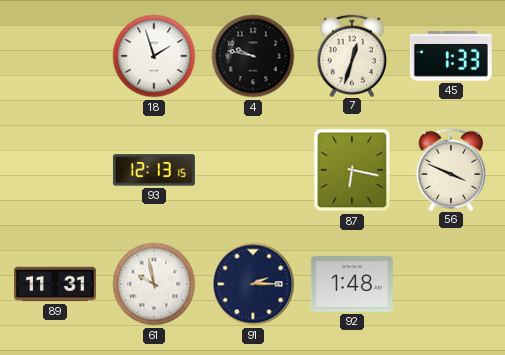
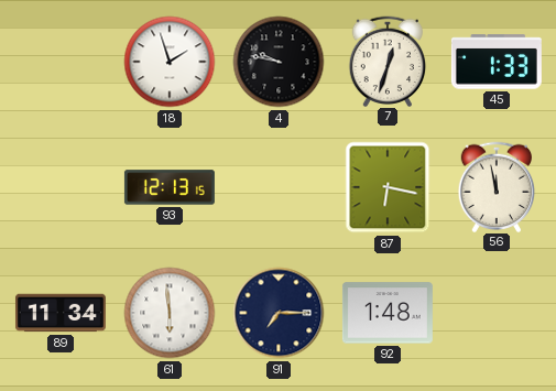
56: 3:49 -> 11:58
89: 11:31 -> 11:34
61: 9:58 -> 5:59
91: 2:15 -> 7:15
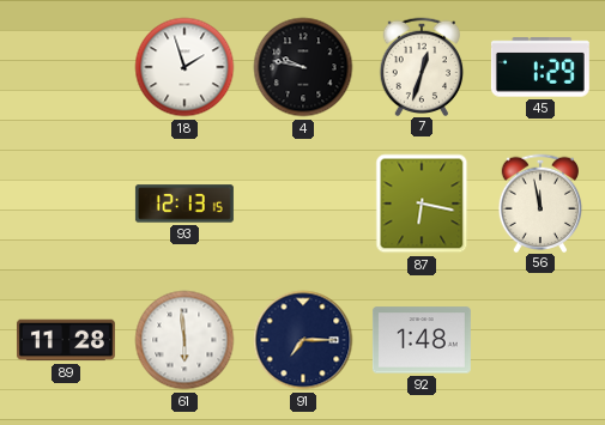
45: 1:33 -> 1:29
89: 11:34 -> 11:28
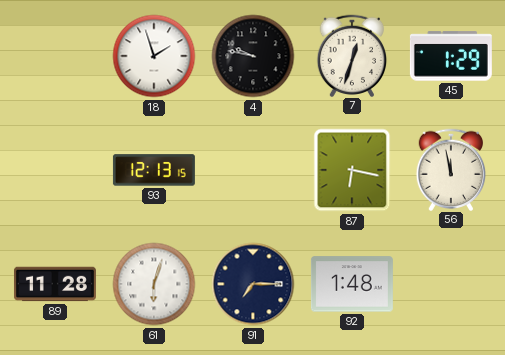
61: 5:59 -> 6:03
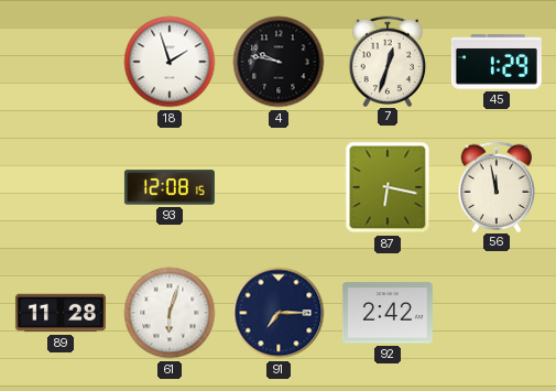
93: 12:13 -> 12:08
92: 1:48 -> 2:42
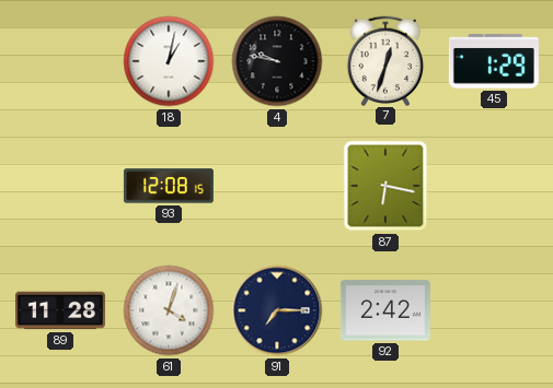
18: 1:57 -> 1:02
56: 11:58 -> none
61: 6:03 -> 4:03
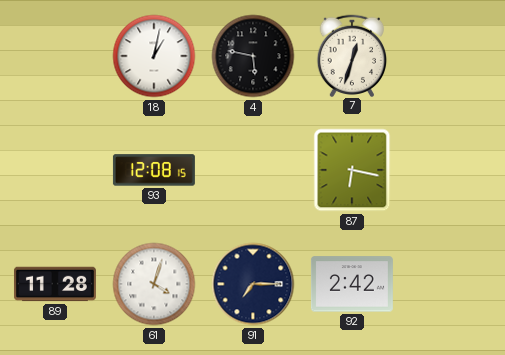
4: 9:47 -> 5:47
45: 1:29 -> none
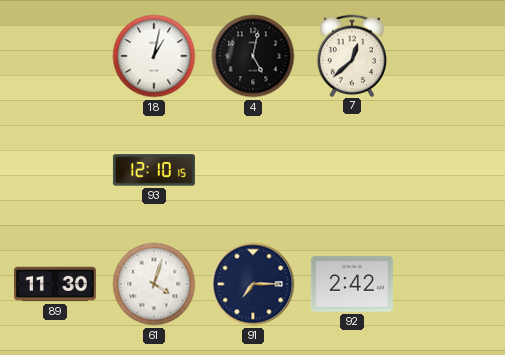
4: 5:47 -> 5:02
7: 12:33 -> 12:38
93: 12:08 -> 12:10
87: 6:17 -> none
89: 11:28 -> 11:30
